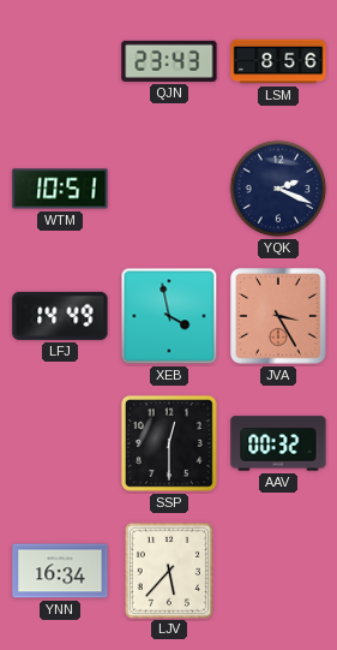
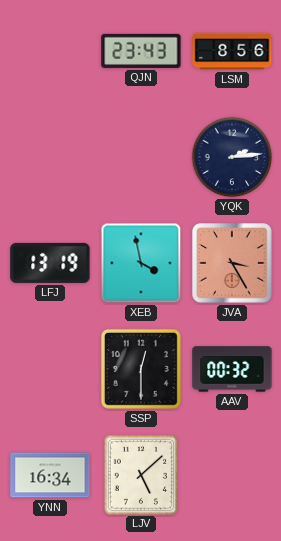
WTM: 10:51 -> none
YQK: 2:19 -> 2:14
LFJ: 14:49 -> 13:19
LJV: 5:37 -> 5:08
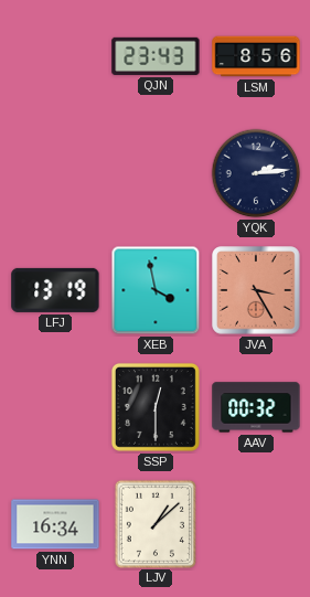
LJV: 5:08 -> 1:08
